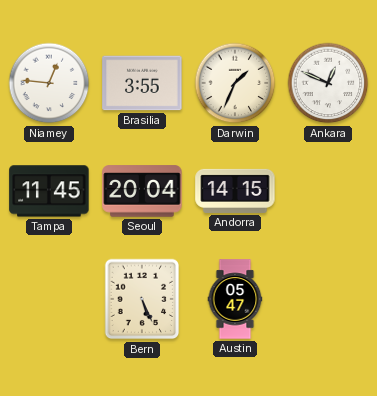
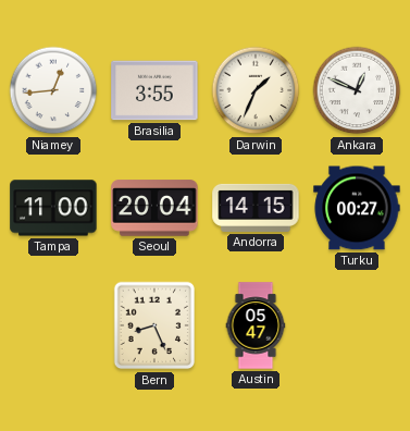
Niamey: 12:46 -> 12:44
Tampa: 11:45 -> 11:00
Turku: none -> 00:27
Bern: 5:26 -> 8:26
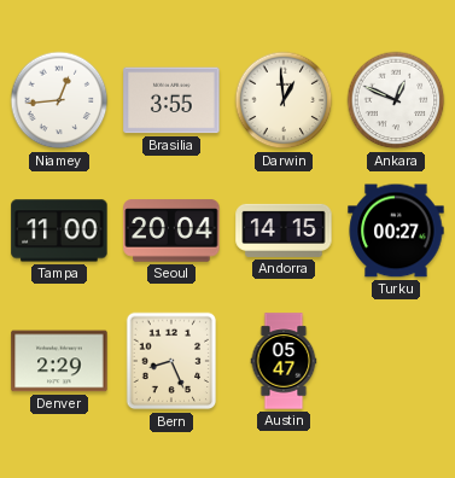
Darwin: 1:34 -> 12:59
Denver: none -> 2:29
